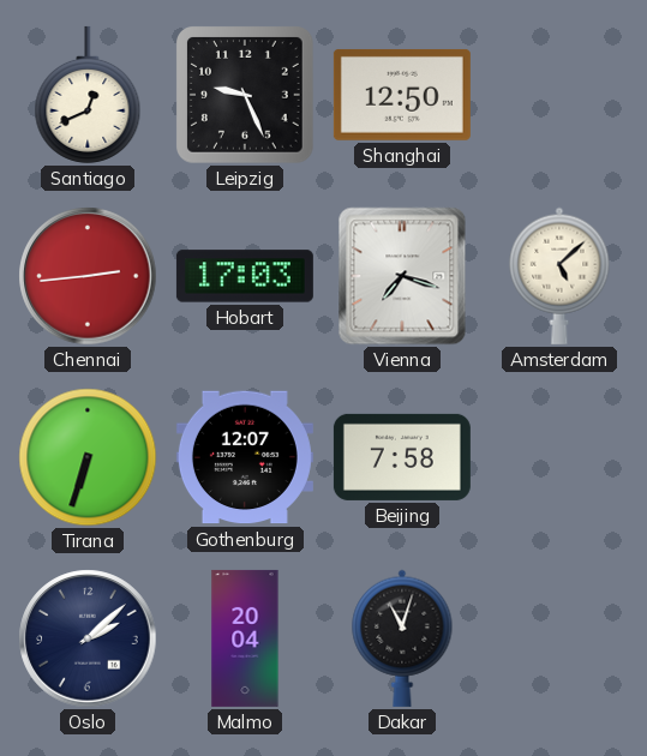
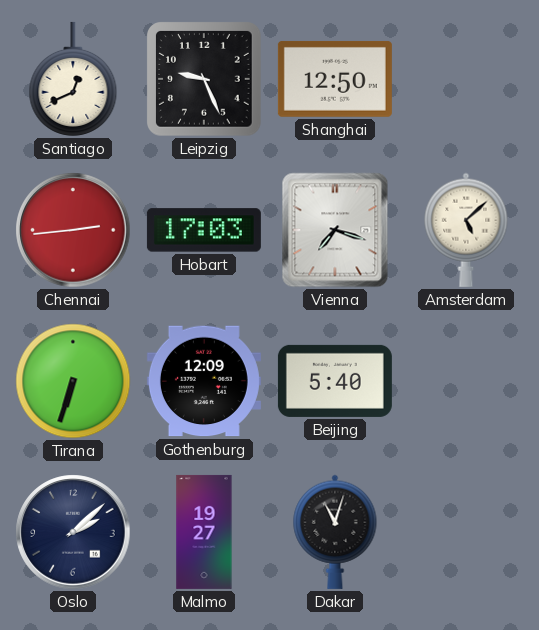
Gothenburg: 12:07 -> 12:09
Beijing: 7:58 -> 5:40
Malmo: 20:04 -> 19:27
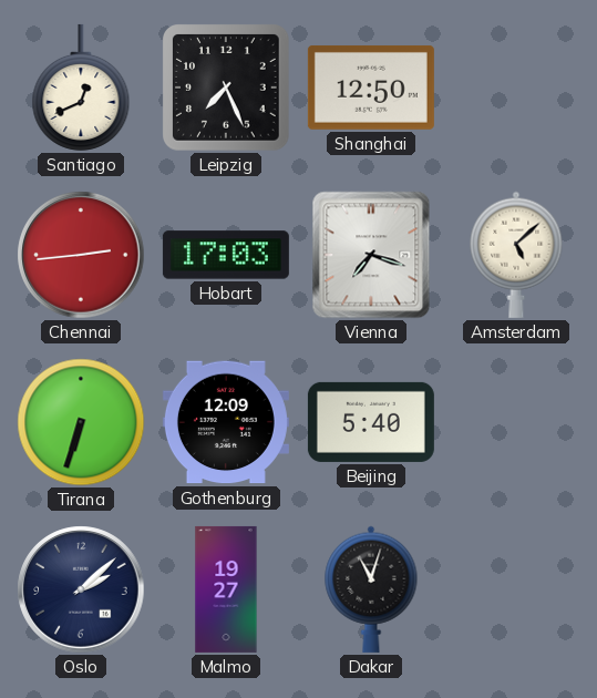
Leipzig: 9:26 -> 7:26
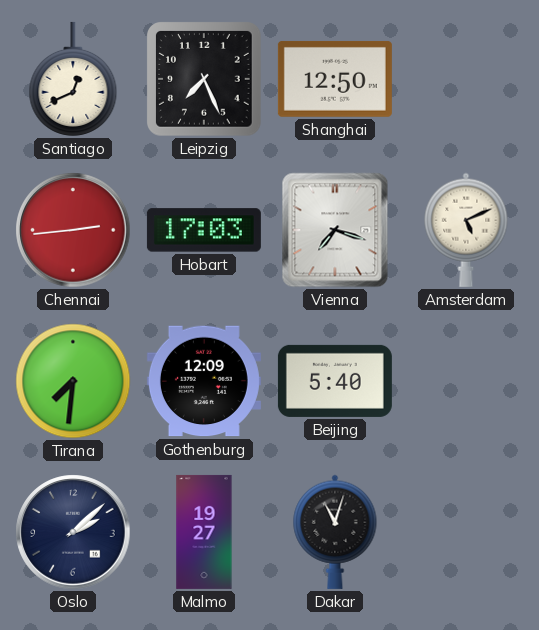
Amsterdam: 5:08 -> 5:11
Tirana: 6:33 -> 7:31
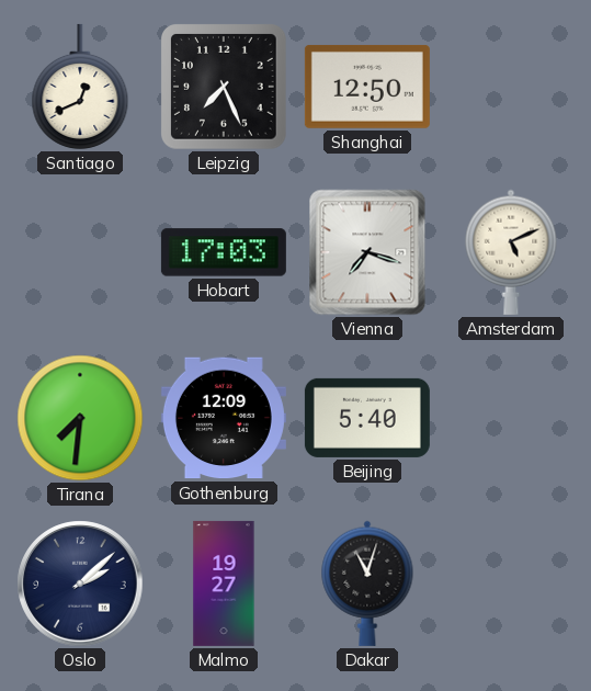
Chennai: 2:44 -> none
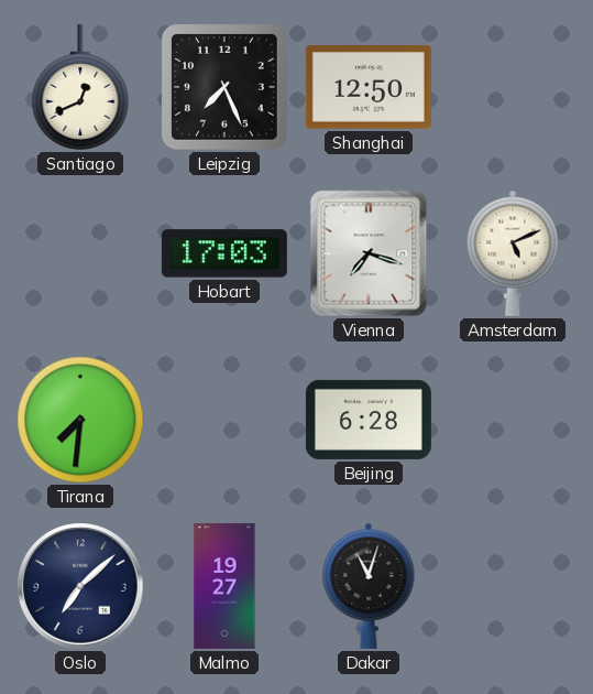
Gothenburg: 12:09 -> none
Beijing: 5:40 -> 6:28
Oslo: 2:08 -> 7:08
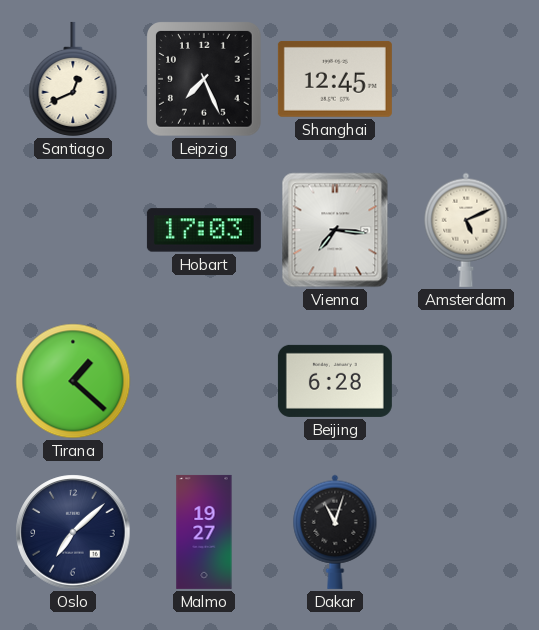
Shanghai: 12:50 -> 12:45
Vienna: 7:18 -> 7:16
Tirana: 7:31 -> 1:22
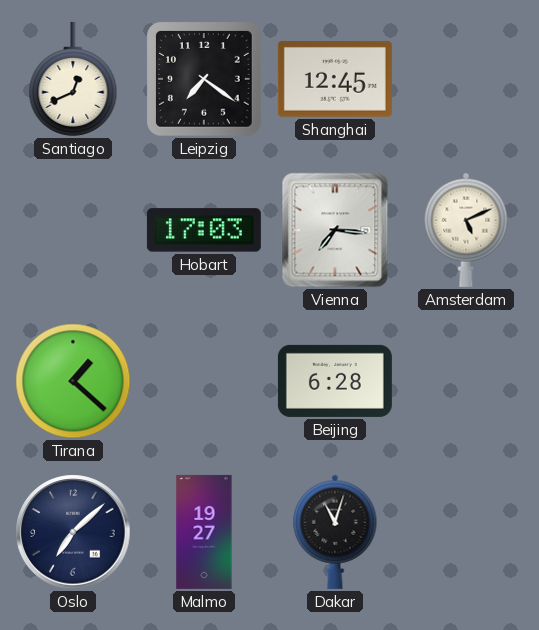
Leipzig: 7:26 -> 7:21
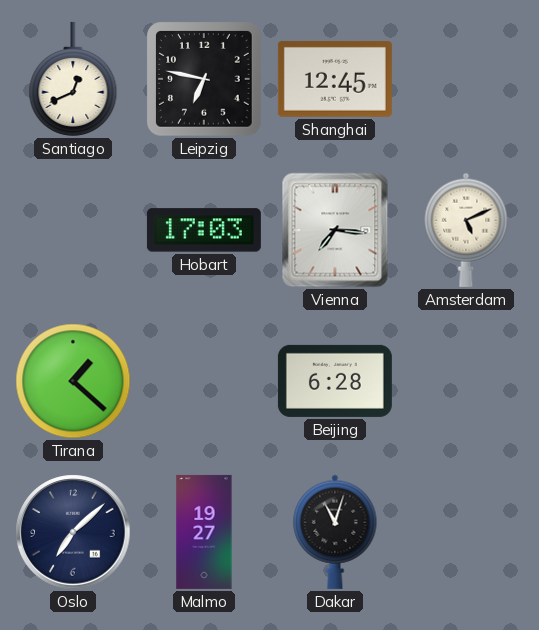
Leipzig: 7:21 -> 6:47
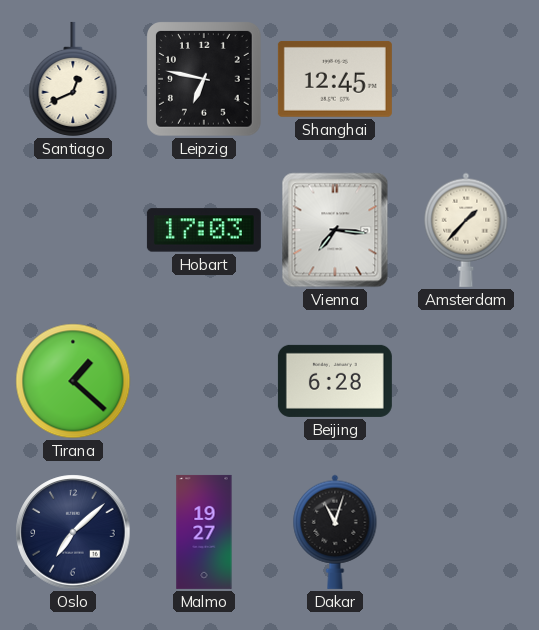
Amsterdam: 5:11 -> 1:37
